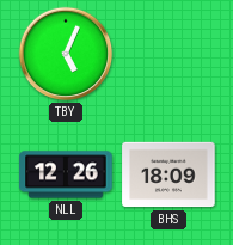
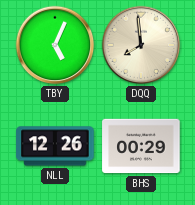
DQQ: none -> 7:59
BHS: 18:09 -> 00:29
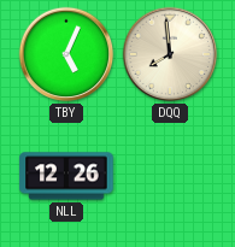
BHS: 00:29 -> none
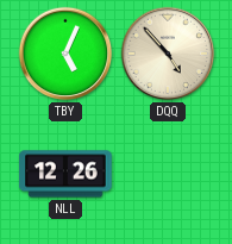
DQQ: 7:59 -> 4:53
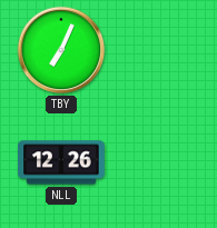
TBY: 5:04 -> 7:04
DQQ: 4:53 -> none
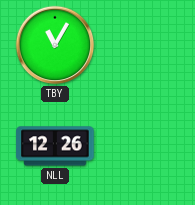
TBY: 7:04 -> 11:05
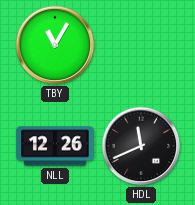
HDL: none -> 11:41
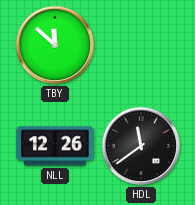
TBY: 11:05 -> 11:52
HDL: 11:41 -> 11:39
